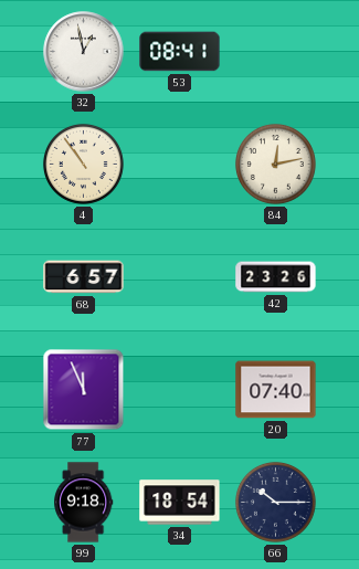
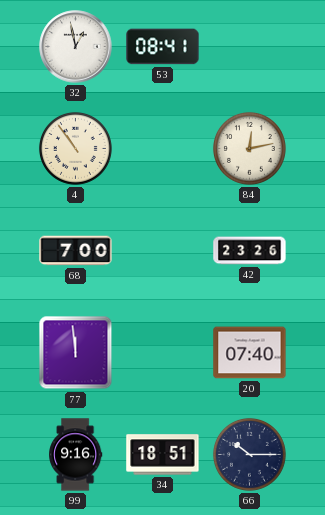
68: 6:57 -> 7:00
77: 11:56 -> 11:59
99: 9:18 -> 9:16
34: 18:54 -> 18:51
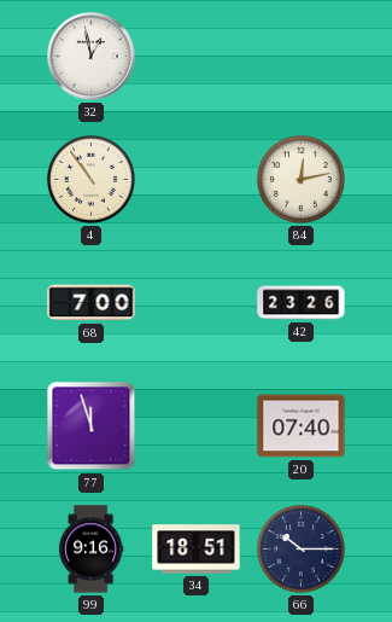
53: 08:41 -> none
77: 11:59 -> 11:57
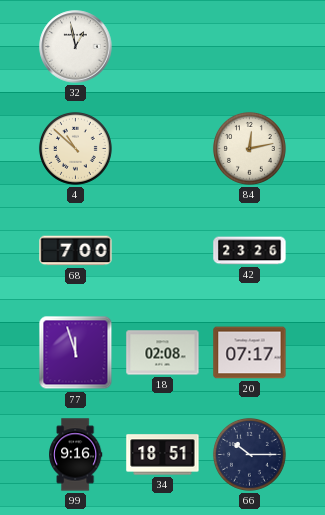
4: 10:54 -> 10:52
18: none -> 02:08
20: 07:40 -> 07:17
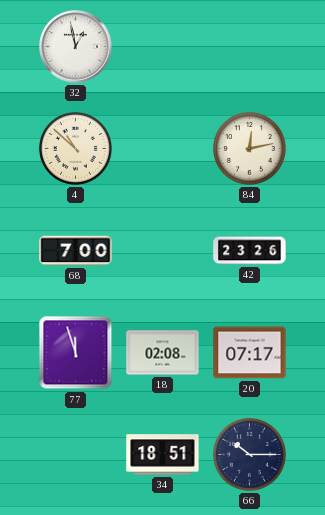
99: 9:16 -> none
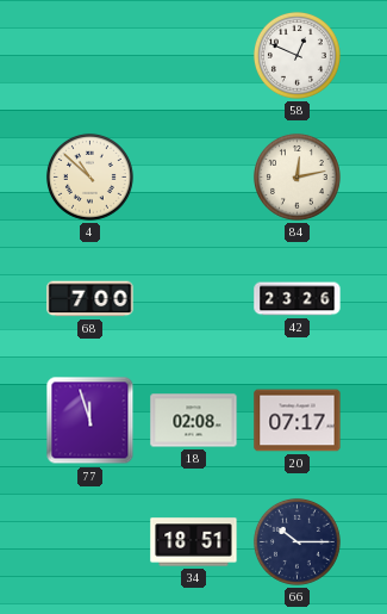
32: 12:58 -> none
58: none -> 12:49
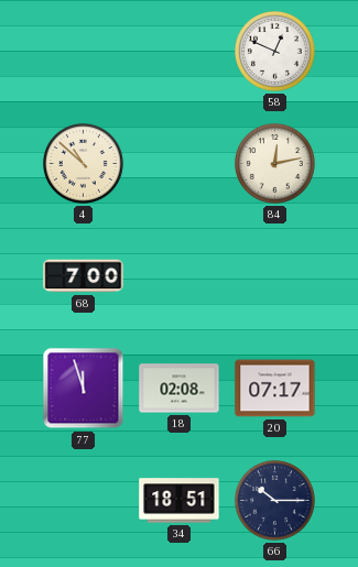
42: 23:26 -> none
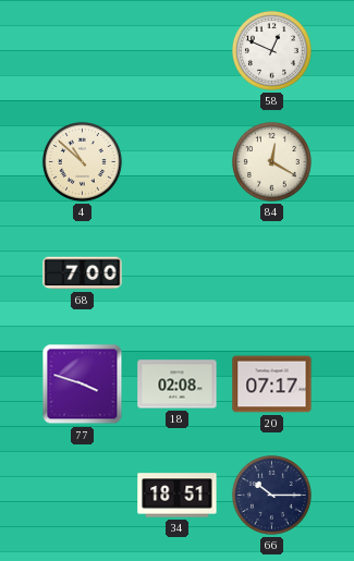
84: 12:13 -> 12:20
77: 11:57 -> 3:48
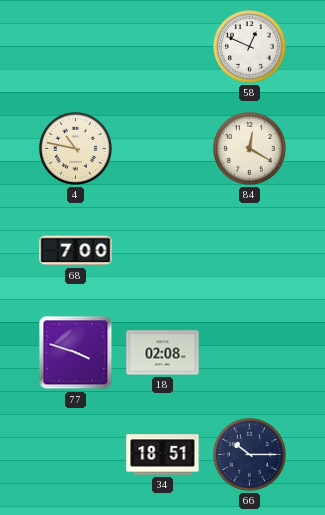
4: 10:52 -> 10:47
20: 07:17 -> none
